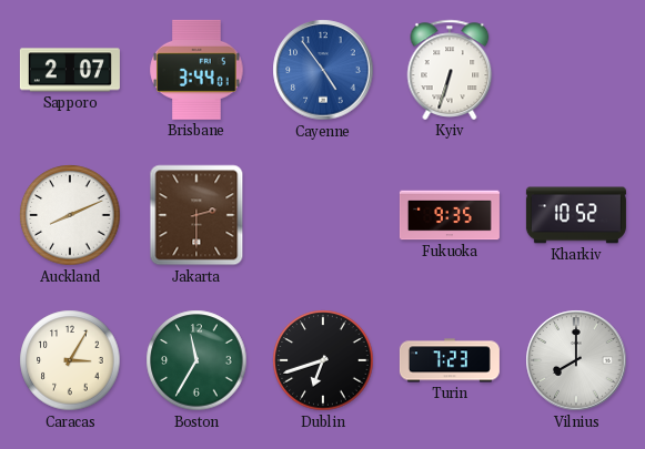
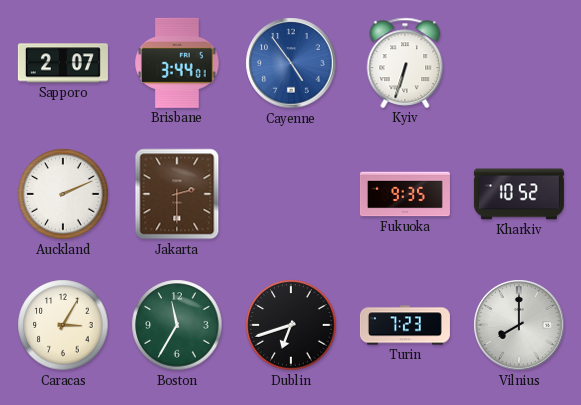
Auckland: 8:11 -> 2:11
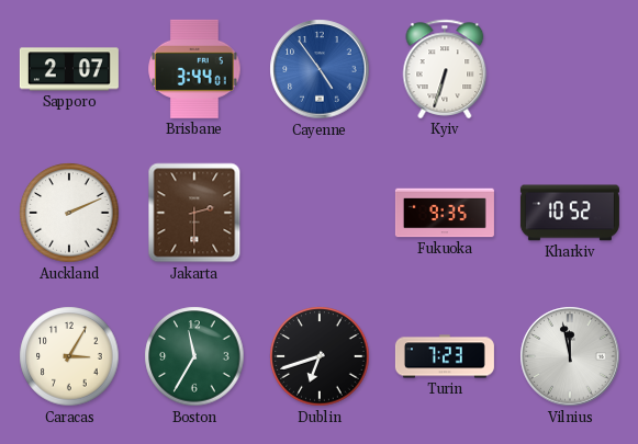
Vilnius: 8:00 -> 11:58
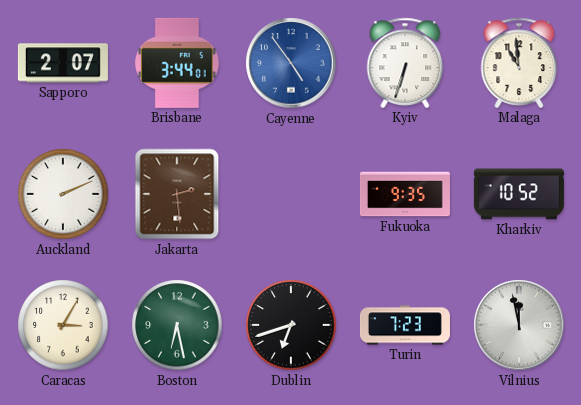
Malaga: none -> 10:59
Jakarta: 2:30 -> 2:29
Boston: 11:35 -> 6:28
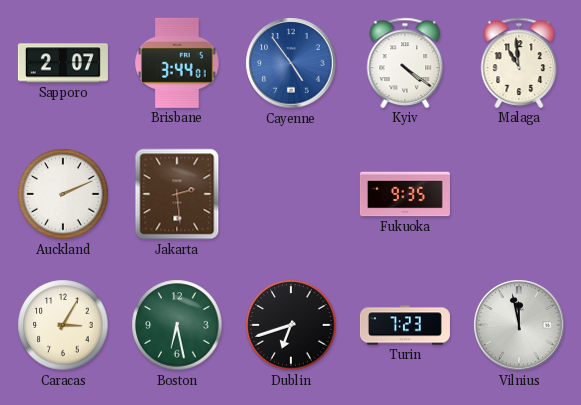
Kyiv: 6:33 -> 4:21
Kharkiv: 10:52 -> none
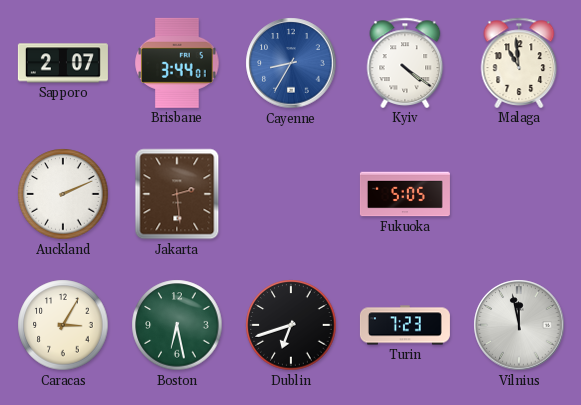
Cayenne: 4:54 -> 8:35
Fukuoka: 9:35 -> 5:05
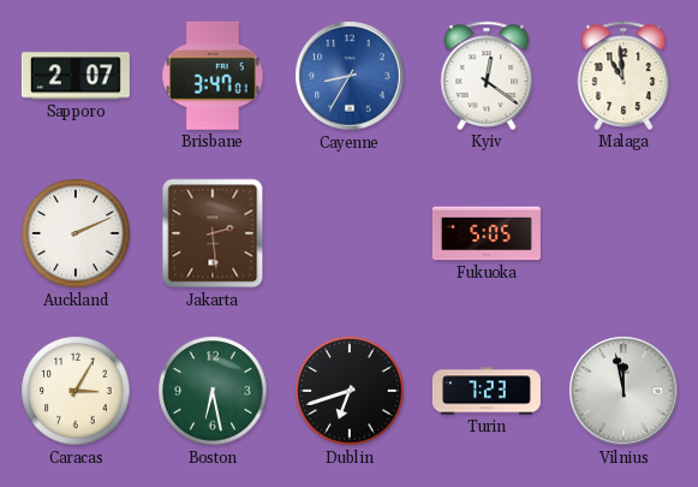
Brisbane: 3:44 -> 3:47
Kyiv: 4:21 -> 12:21
